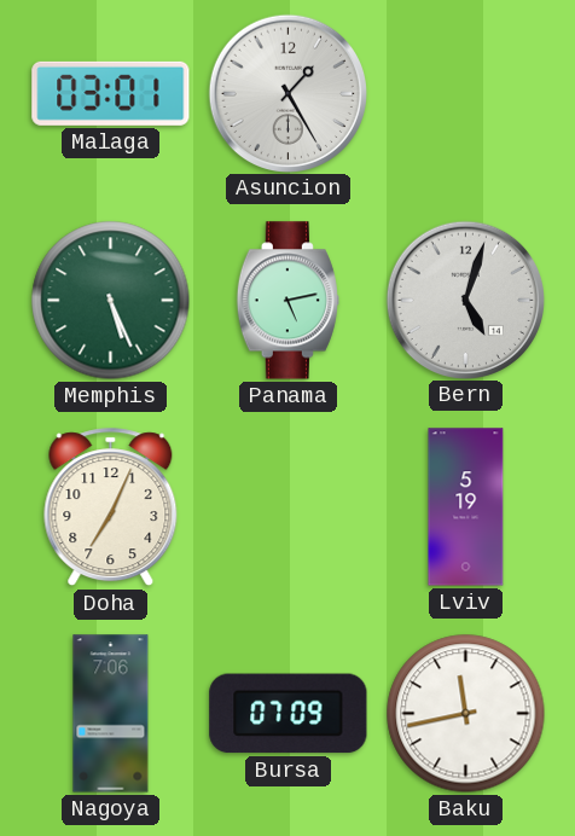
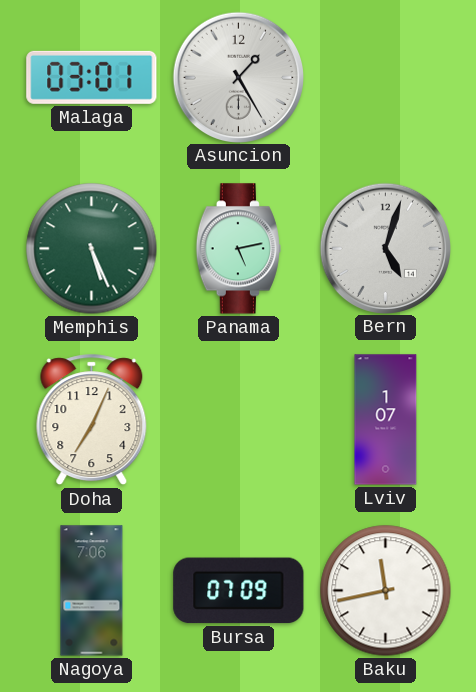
Lviv: 5:19 -> 1:07
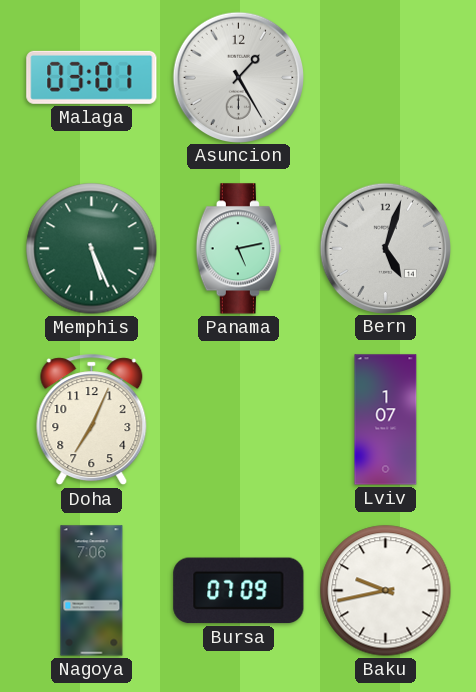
Baku: 11:43 -> 9:43
